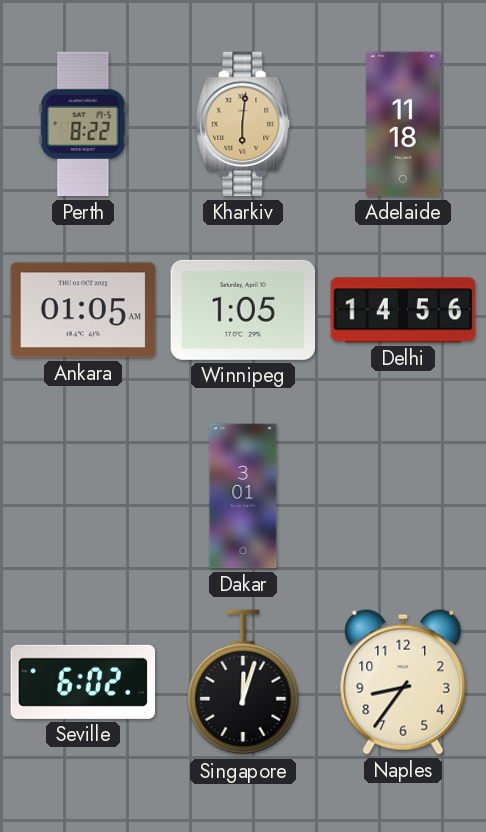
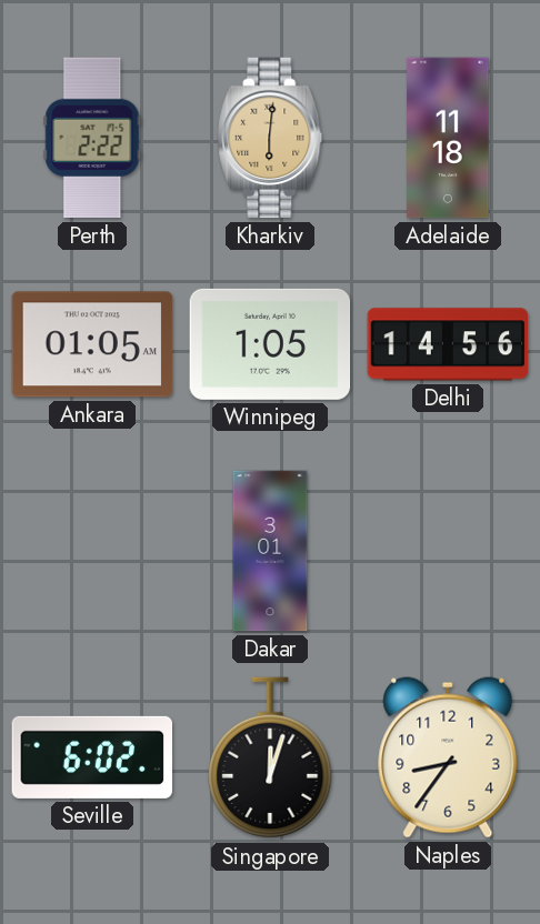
Perth: 8:22 -> 2:22
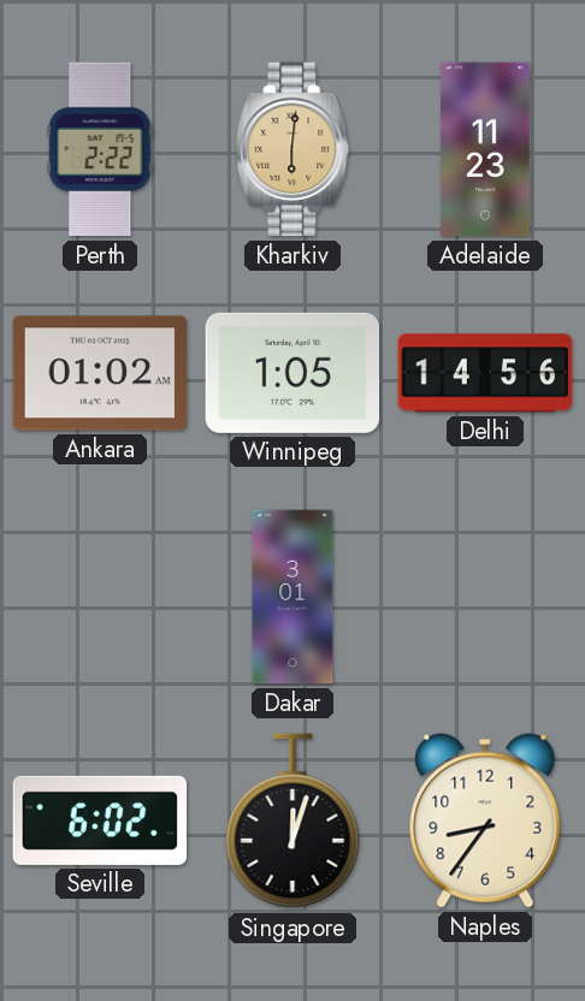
Adelaide: 11:18 -> 11:23
Ankara: 01:05 -> 01:02
